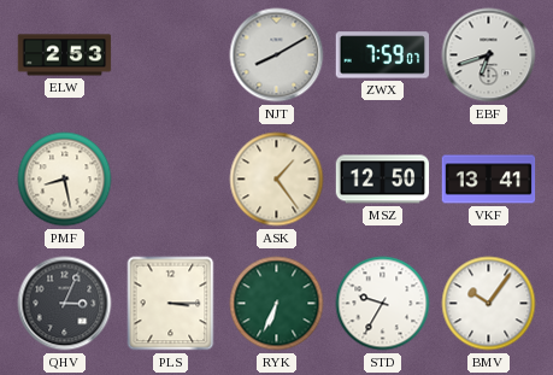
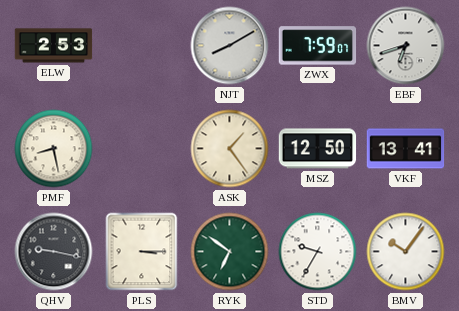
QHV: 3:04 -> 9:17
RYK: 6:34 -> 6:51
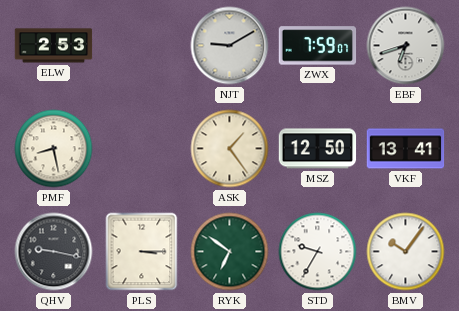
NJT: 8:10 -> 9:10
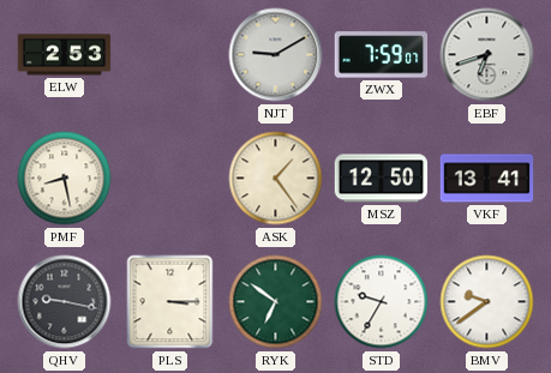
BMV: 10:06 -> 9:39
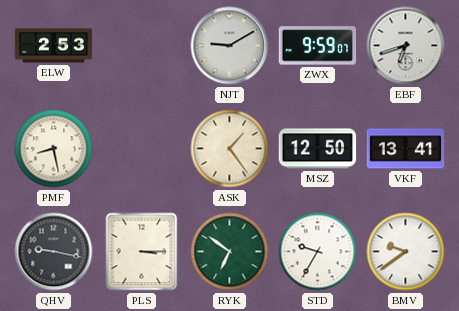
ZWX: 7:59 -> 9:59
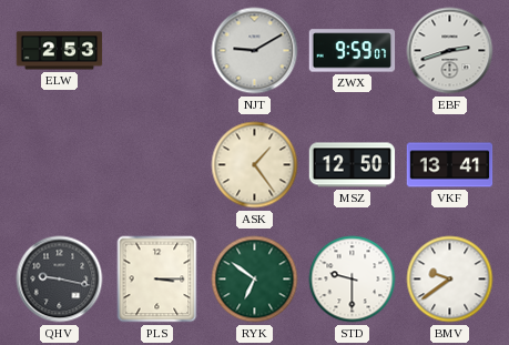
EBF: 6:42 -> 2:42
PMF: 8:28 -> none
STD: 9:35 -> 9:30
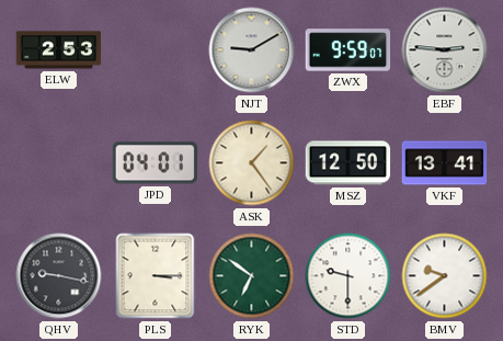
EBF: 2:42 -> 2:46
JPD: none -> 04:01
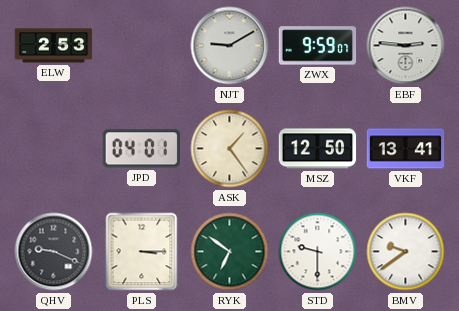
QHV: 9:17 -> 9:19
